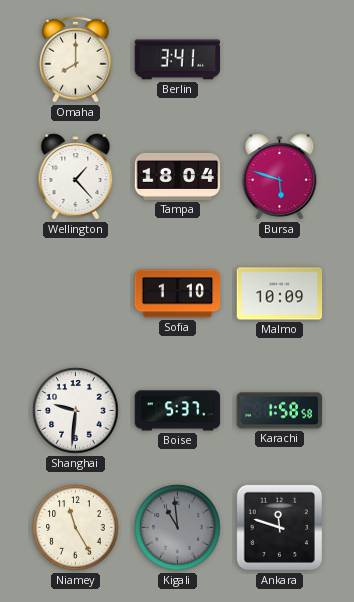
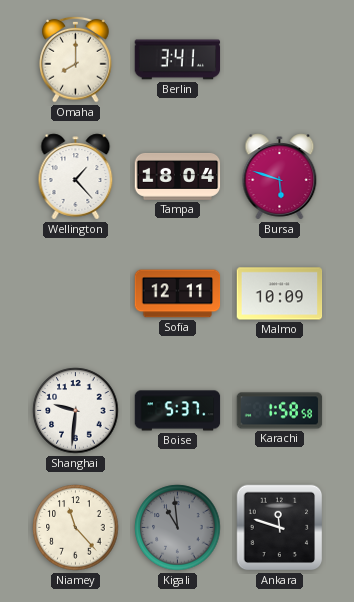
Sofia: 1:10 -> 12:11
Niamey: 11:25 -> 11:23
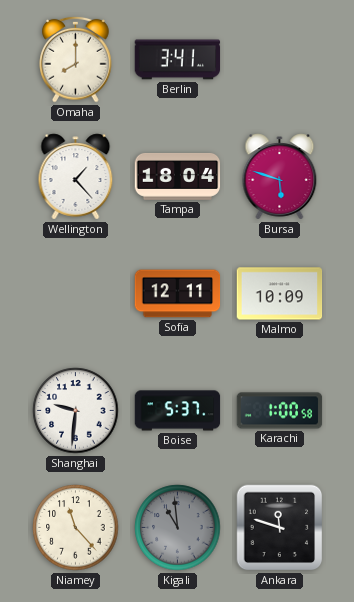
Karachi: 1:58 -> 1:00
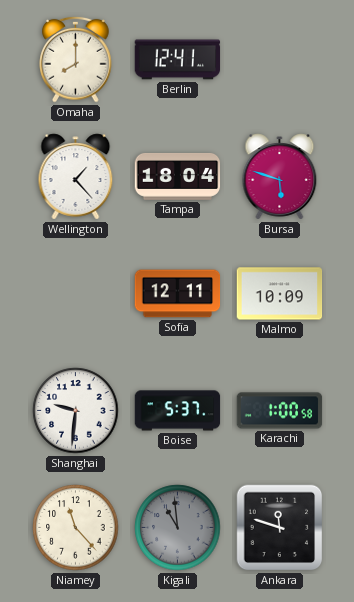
Berlin: 3:41 -> 12:41
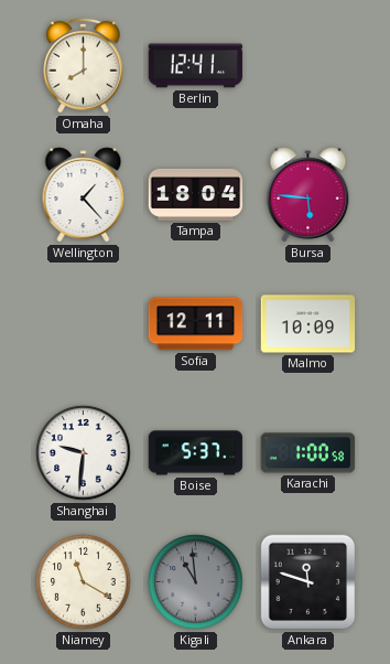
Bursa: 5:48 -> 5:46
Niamey: 11:23 -> 11:20
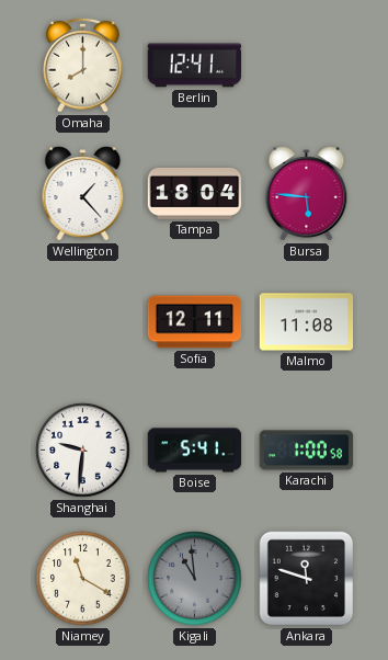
Malmo: 10:09 -> 11:08
Boise: 5:37 -> 5:41
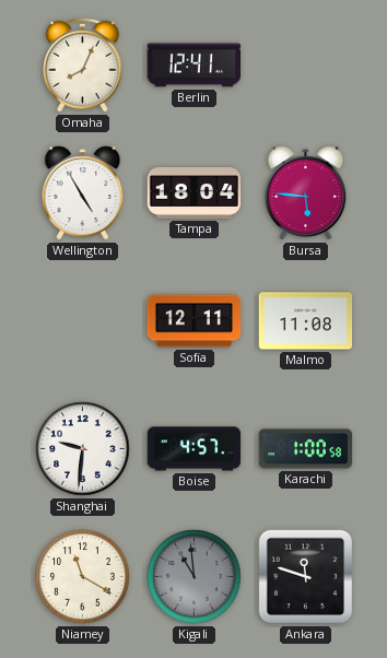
Omaha: 8:00 -> 8:04
Wellington: 1:23 -> 4:55
Boise: 5:41 -> 4:57
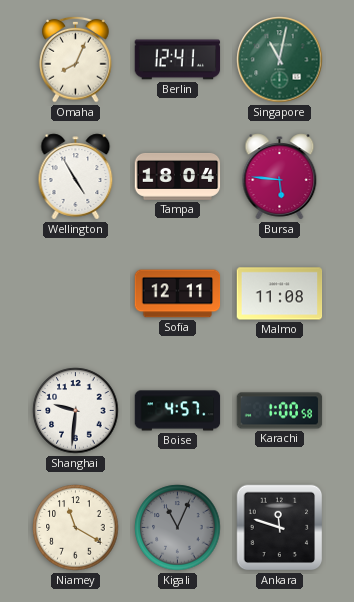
Singapore: none -> 11:02
Kigali: 10:59 -> 11:04
